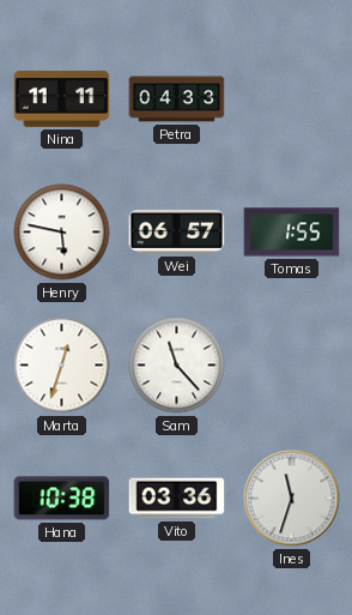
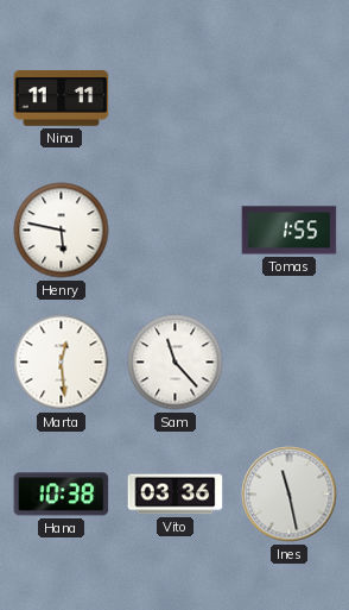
Petra: 04:33 -> none
Wei: 06:57 -> none
Marta: 12:33 -> 12:29
Ines: 11:33 -> 11:28
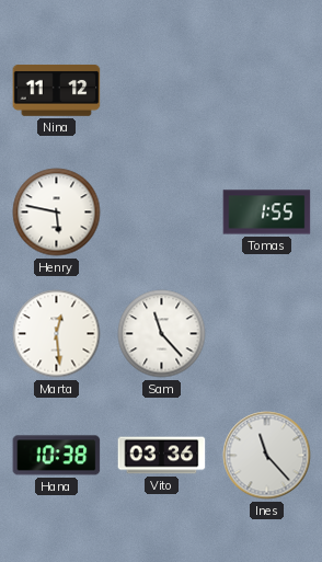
Nina: 11:11 -> 11:12
Ines: 11:28 -> 11:23
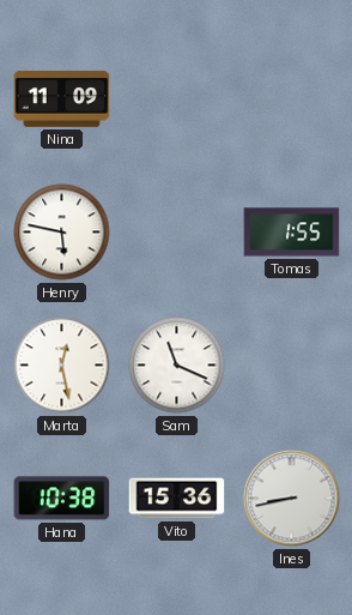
Nina: 11:12 -> 11:09
Marta: 12:29 -> 12:28
Sam: 11:23 -> 11:19
Vito: 03:36 -> 15:36
Ines: 11:23 -> 8:43
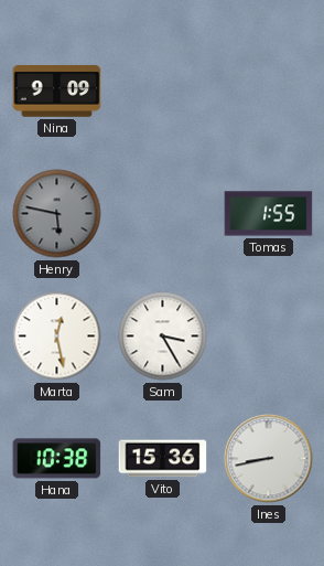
Nina: 11:09 -> 9:09
Henry dial: white -> grey
Sam: 11:19 -> 3:25
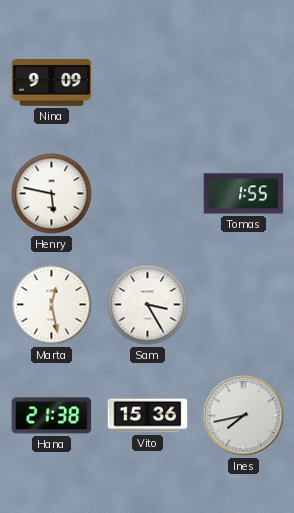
Henry dial: grey -> white
Hana: 10:38 -> 21:38
Ines: 8:43 -> 7:43
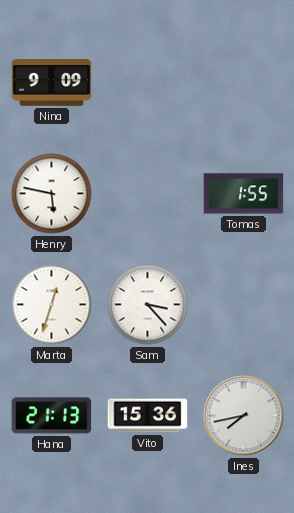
Marta: 12:28 -> 12:33
Sam: 3:25 -> 3:23
Hana: 21:38 -> 21:13
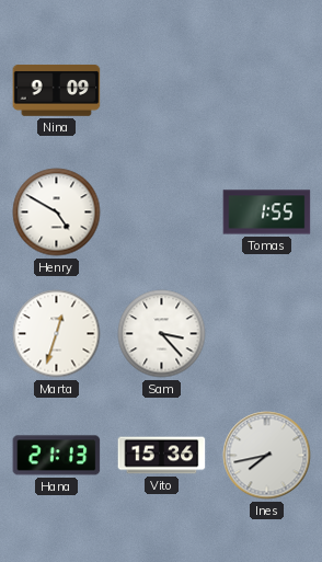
Henry: 5:47 -> 4:50
